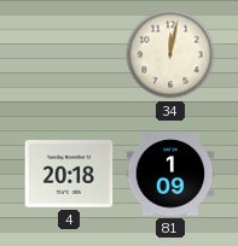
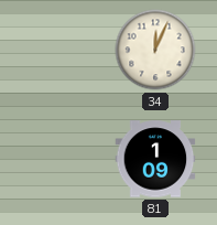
34: 12:02 -> 12:04
4: 20:18 -> none
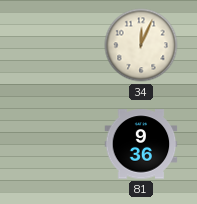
81: 1:09 -> 9:36
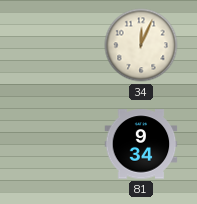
81: 9:36 -> 9:34
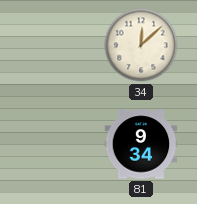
34: 12:04 -> 12:08
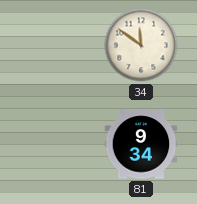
34: 12:08 -> 11:51
